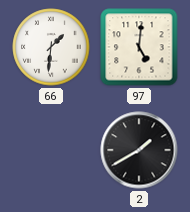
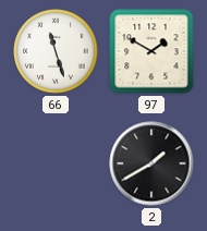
66: 1:31 -> 11:27
97: 5:01 -> 1:50
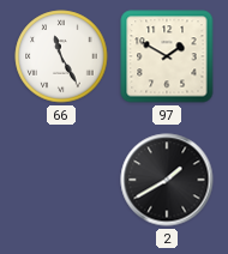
66: 11:27 -> 11:25
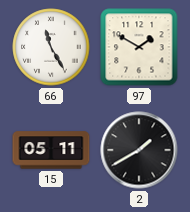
15: none -> 05:11
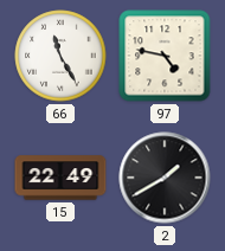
97: 1:50 -> 4:47
15: 05:11 -> 22:49
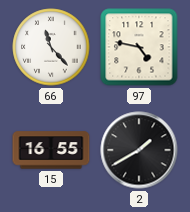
66: 11:25 -> 11:23
15: 22:49 -> 16:55
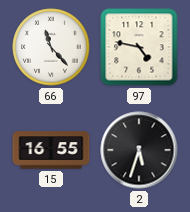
2: 1:40 -> 5:33
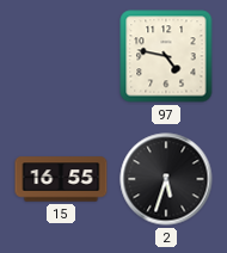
66: 11:23 -> none
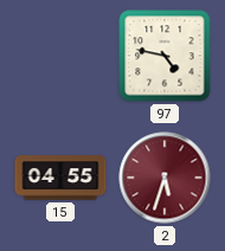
15: 16:55 -> 04:55
2 dial: black -> burgundy
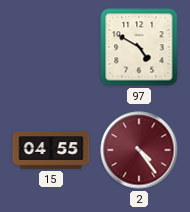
97: 4:47 -> 4:50
2: 5:33 -> 4:24
